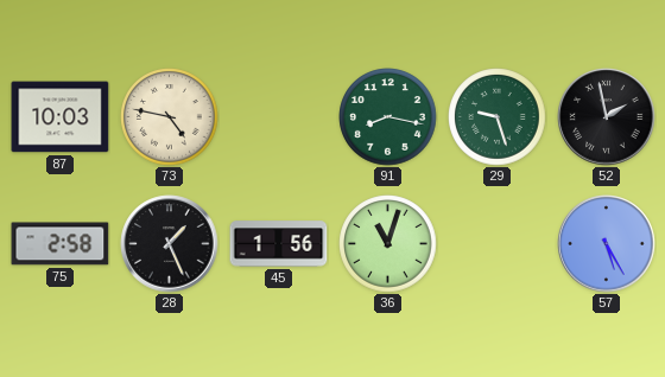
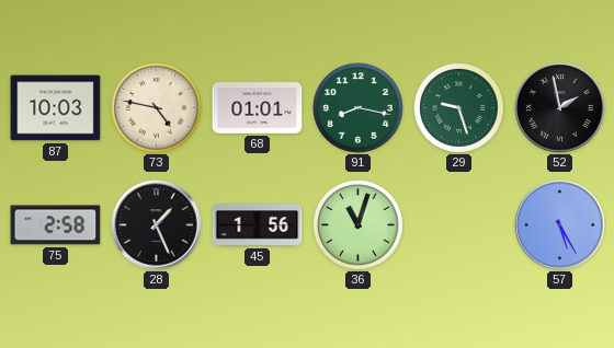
68: none -> 01:01
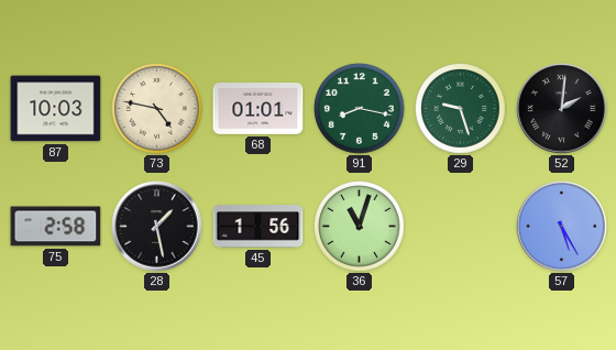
52: 1:58 -> 2:01
28: 1:26 -> 1:28
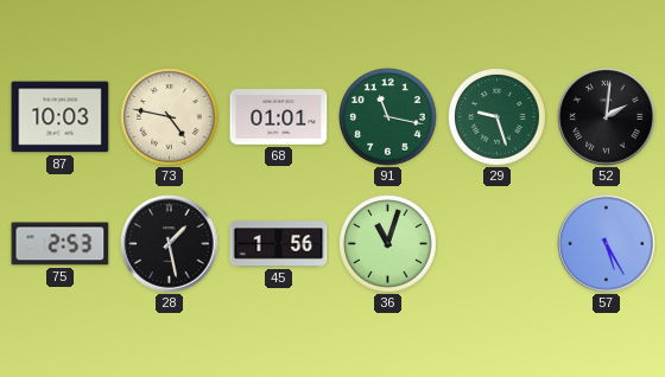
91: 8:17 -> 11:17
75: 2:58 -> 2:53
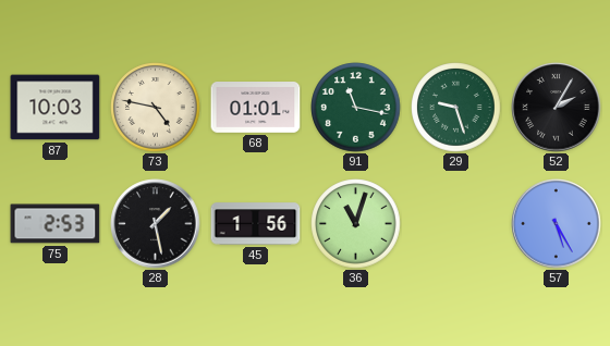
52: 2:01 -> 2:05
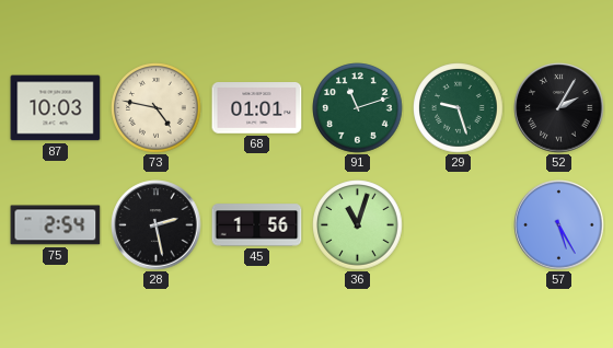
91: 11:17 -> 11:12
75: 2:53 -> 2:54
28: 1:28 -> 2:28
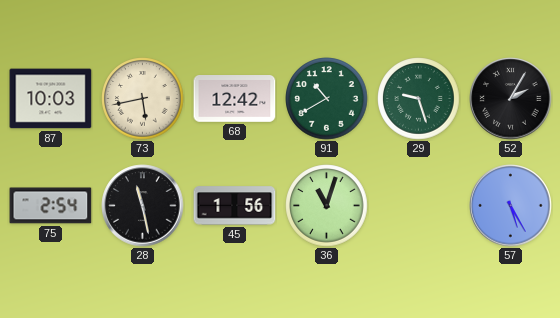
73: 4:47 -> 5:43
68: 01:01 -> 12:42
91: 11:12 -> 10:40
28: 2:28 -> 11:28
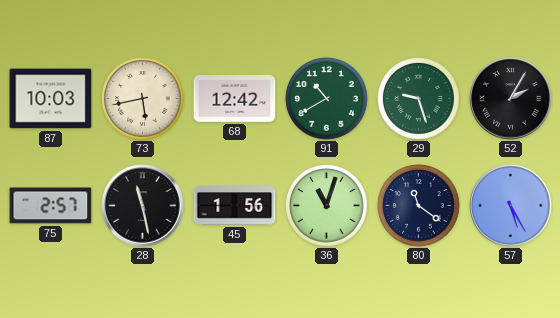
75: 2:54 -> 2:57
80: none -> 11:21
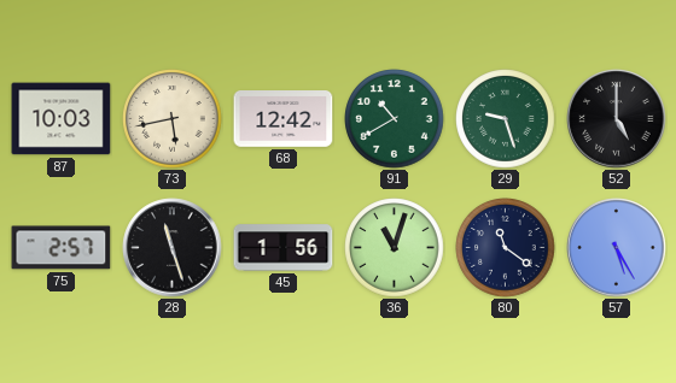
52: 2:05 -> 5:00
28: 11:28 -> 11:27
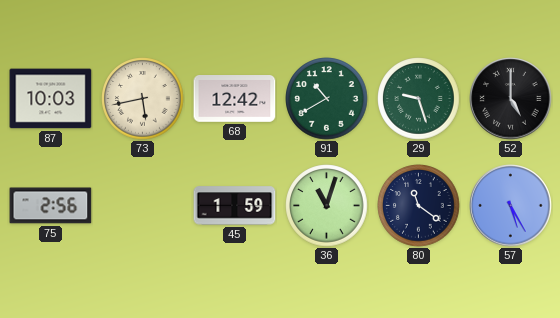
75: 2:57 -> 2:56
28: 11:27 -> none
45: 1:56 -> 1:59
